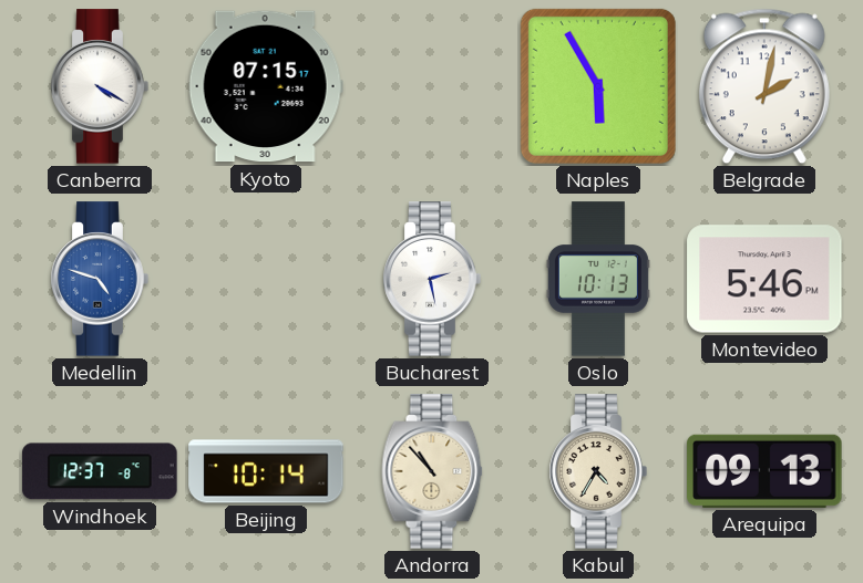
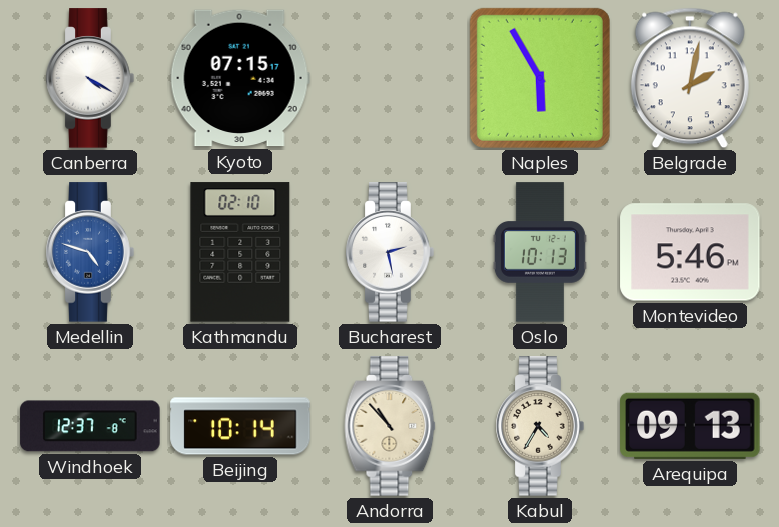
Kathmandu: none -> 02:10
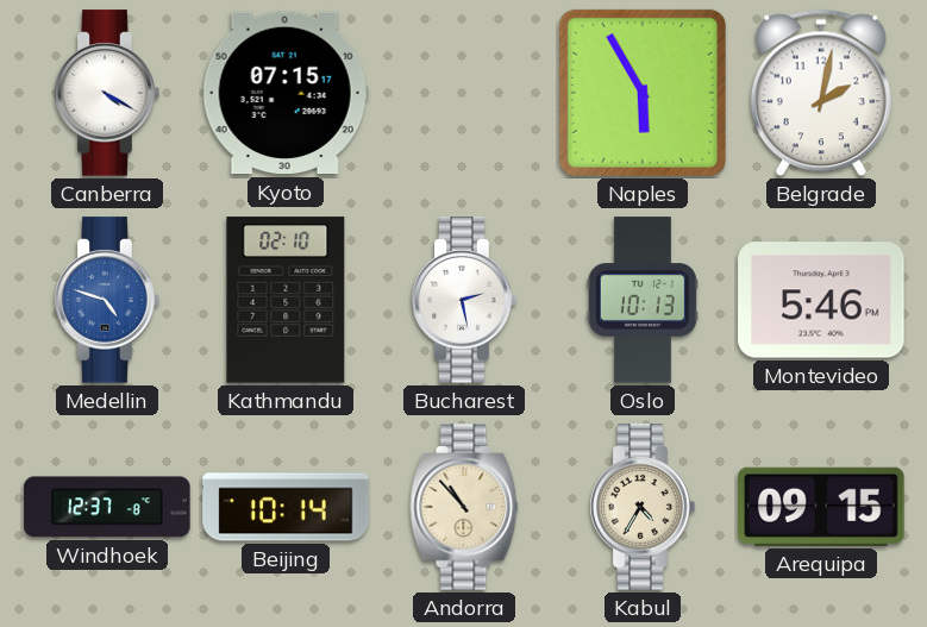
Arequipa: 09:13 -> 09:15
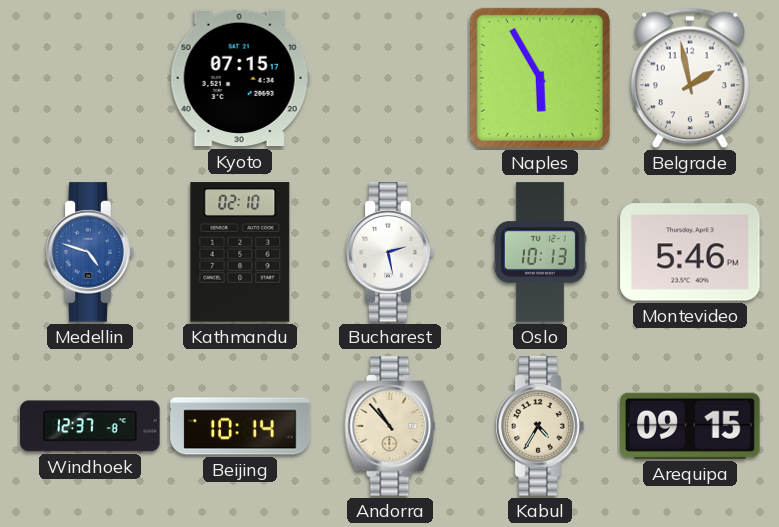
Canberra: 4:20 -> none
Belgrade: 2:02 -> 1:58
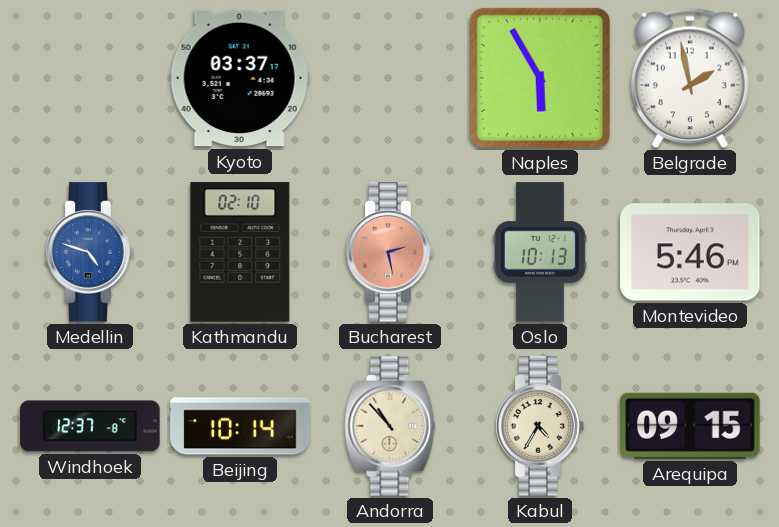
Kyoto: 07:15 -> 03:37
Bucharest dial: white -> salmon
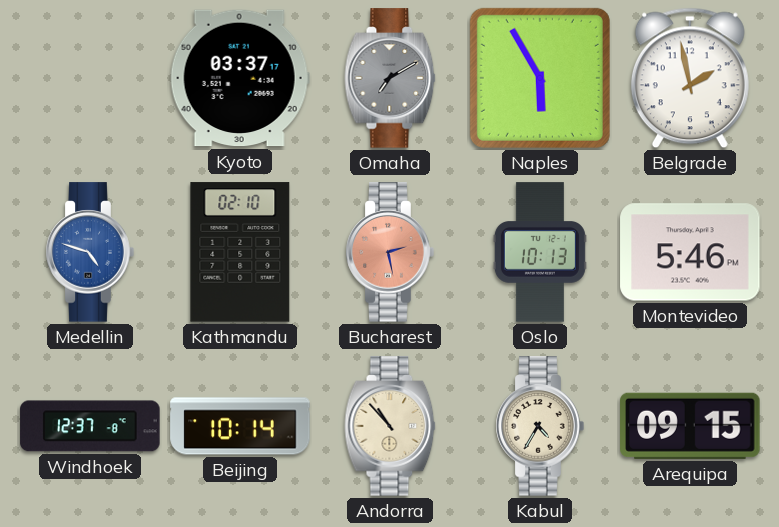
Omaha: none -> 7:10
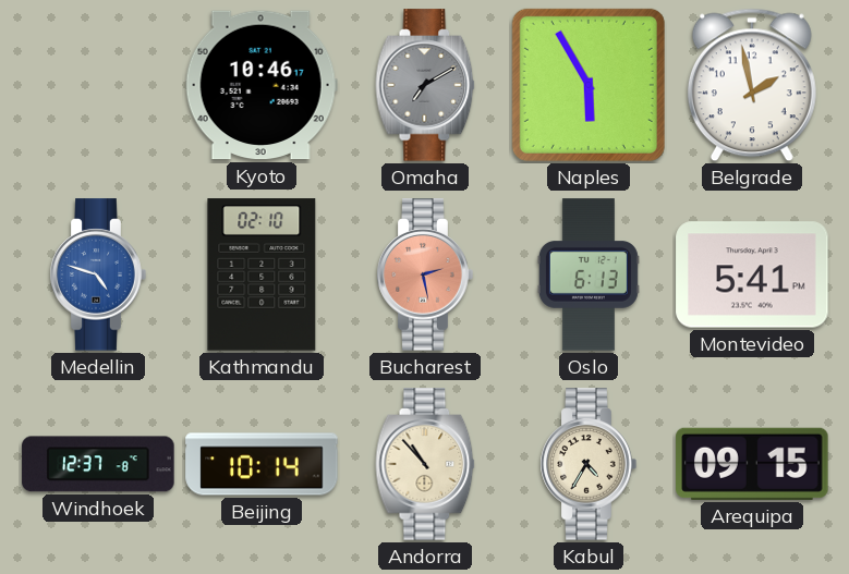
Kyoto: 03:37 -> 10:46
Oslo: 10:13 -> 6:13
Montevideo: 5:46 -> 5:41
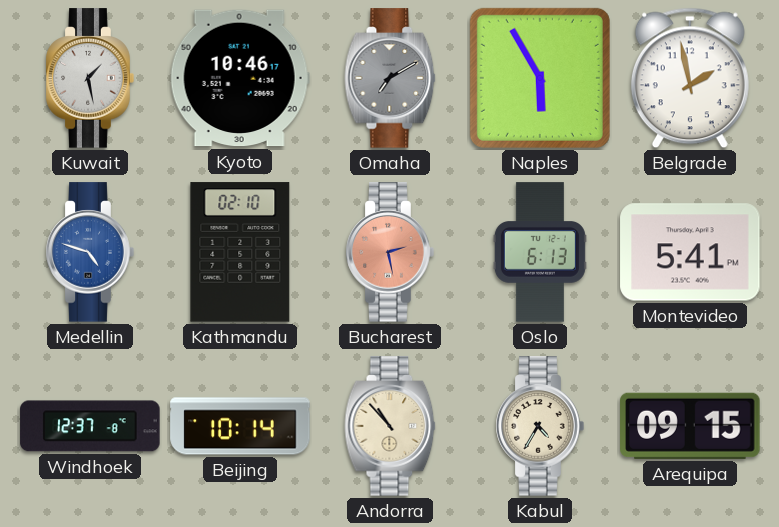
Kuwait: none -> 1:28
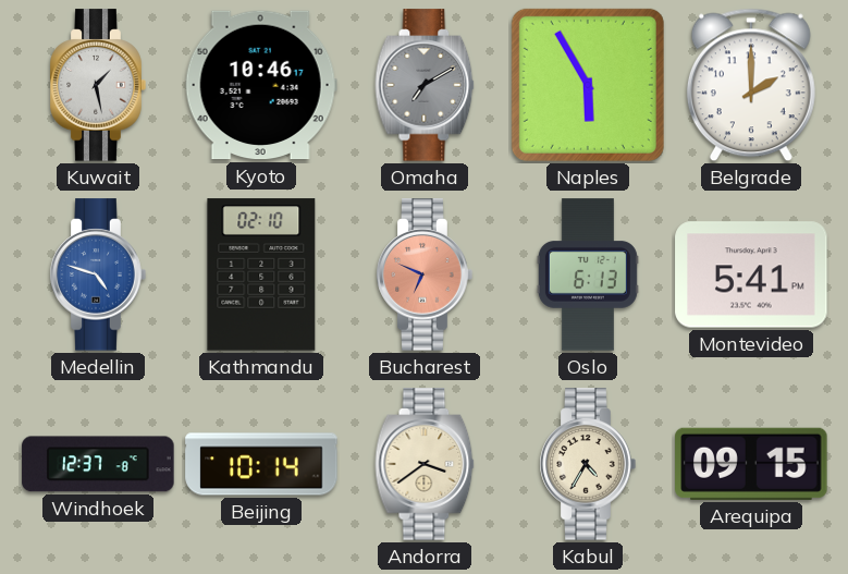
Belgrade: 1:58 -> 2:00
Bucharest: 2:28 -> 6:49
Andorra: 10:53 -> 3:39
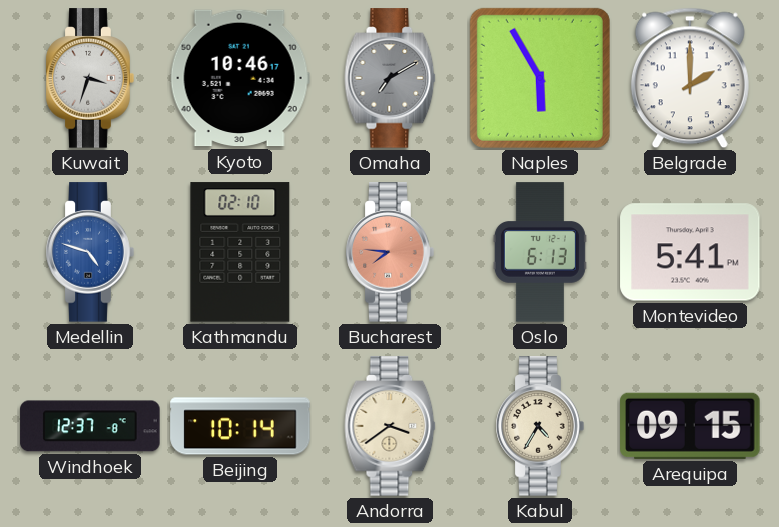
Kuwait: 1:28 -> 3:33
Bucharest: 6:49 -> 7:46
